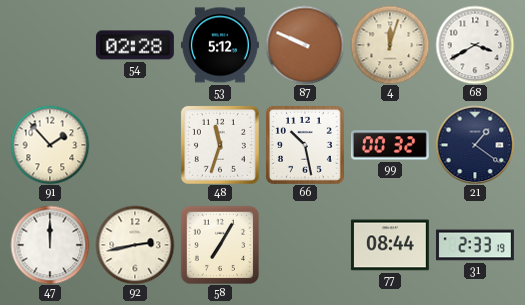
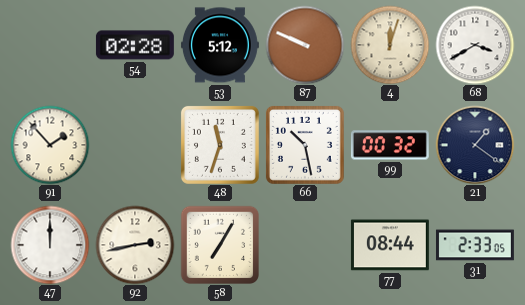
31: 2:33:19 -> 2:33:05
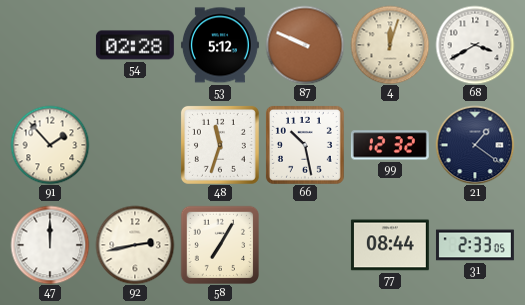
99: 00:32 -> 12:32
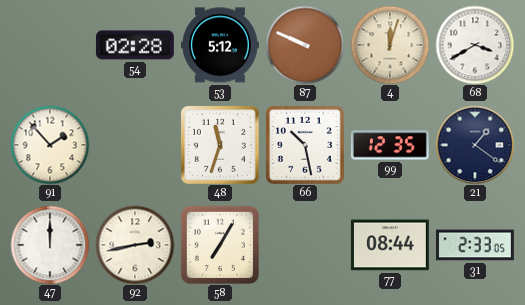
99: 12:32 -> 12:35
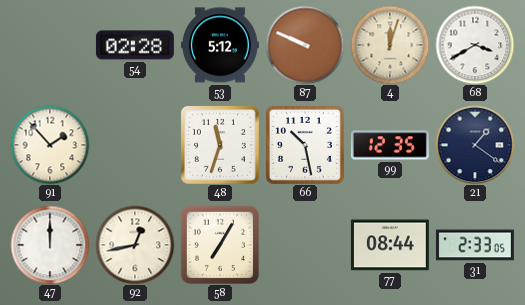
92: 2:43 -> 12:43
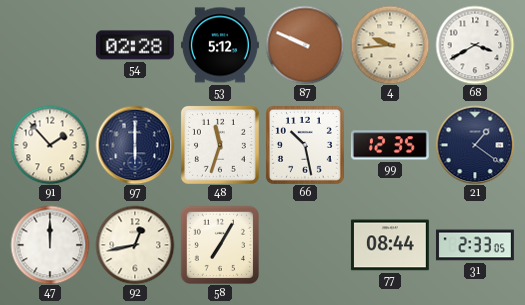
4: 12:03 -> 9:44
97: none -> 6:00
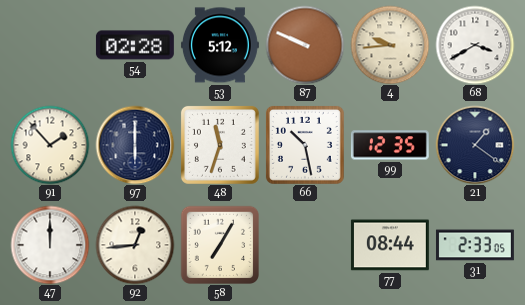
92: 12:43 -> 12:44
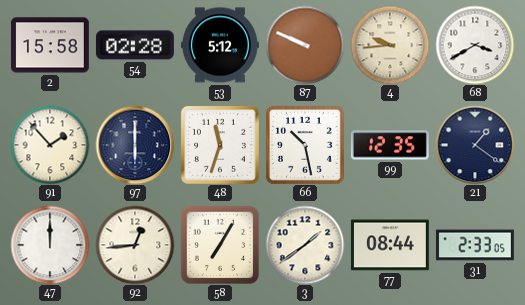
2: none -> 15:58
3: none -> 1:39
